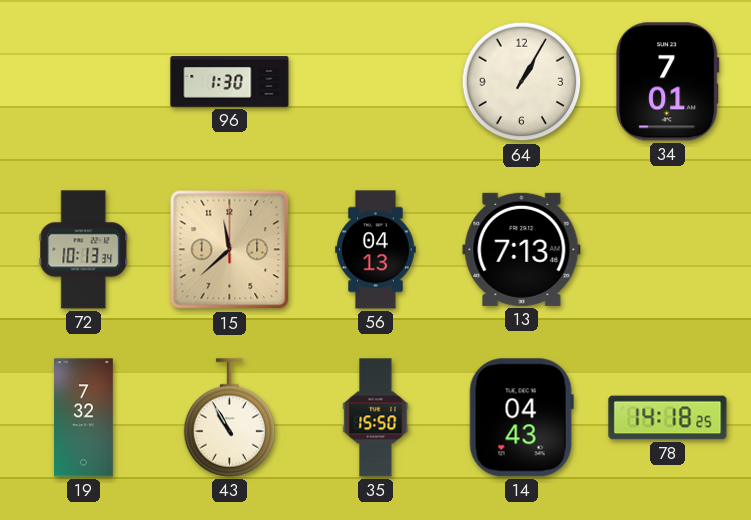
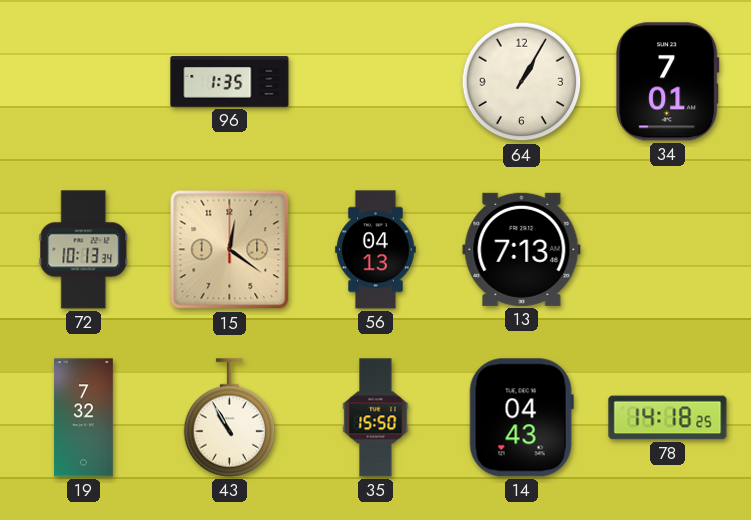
96: 1:30 -> 1:35
15: 11:38 -> 12:21
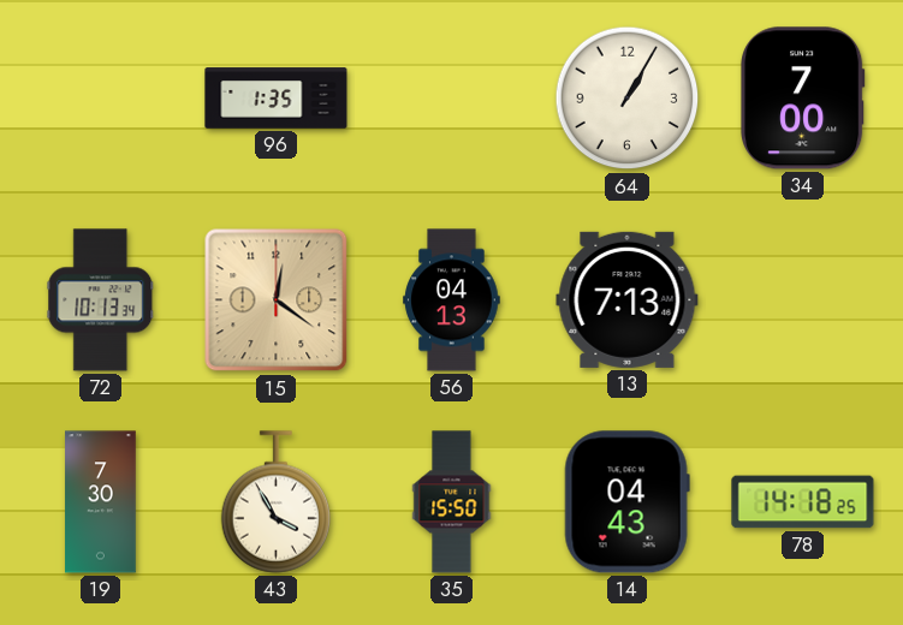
34: 7:01 -> 7:00
19: 7:32 -> 7:30
43: 10:55 -> 3:55
